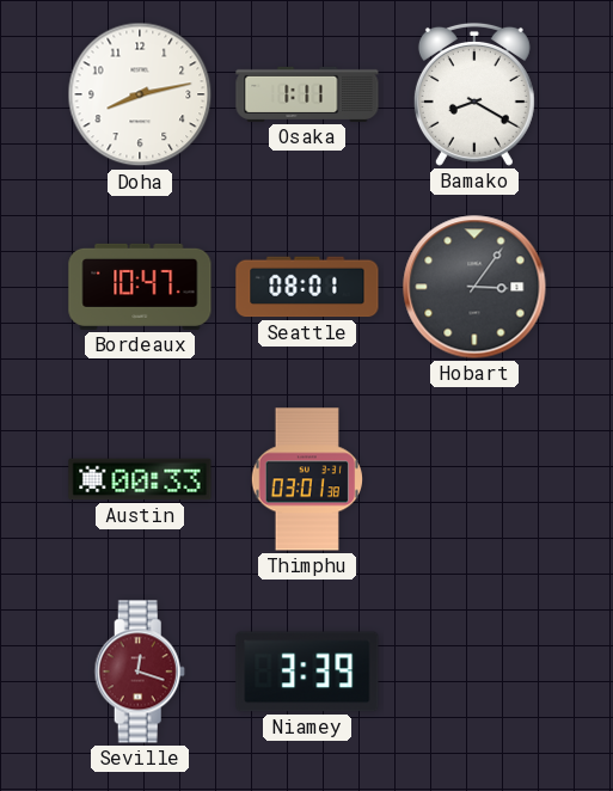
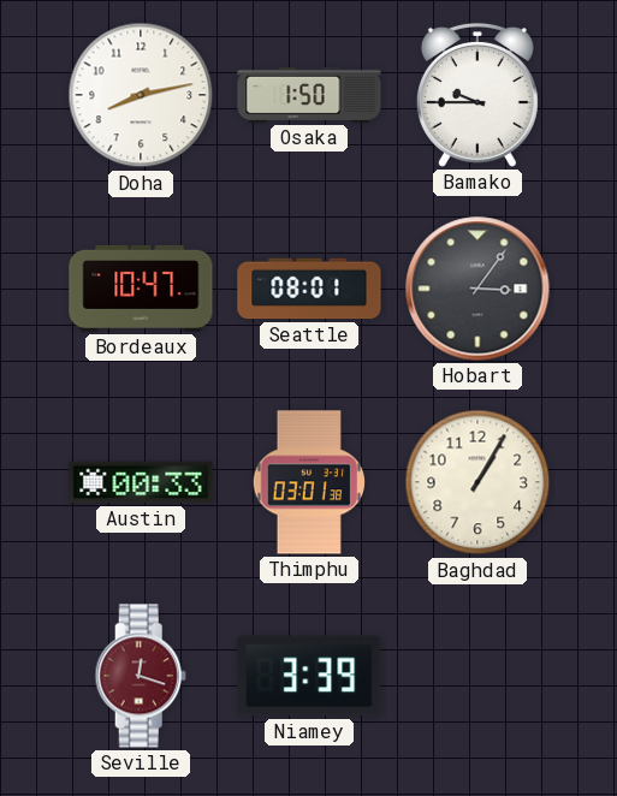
Osaka: 1:11 -> 1:50
Bamako: 8:20 -> 9:45
Baghdad: none -> 1:05
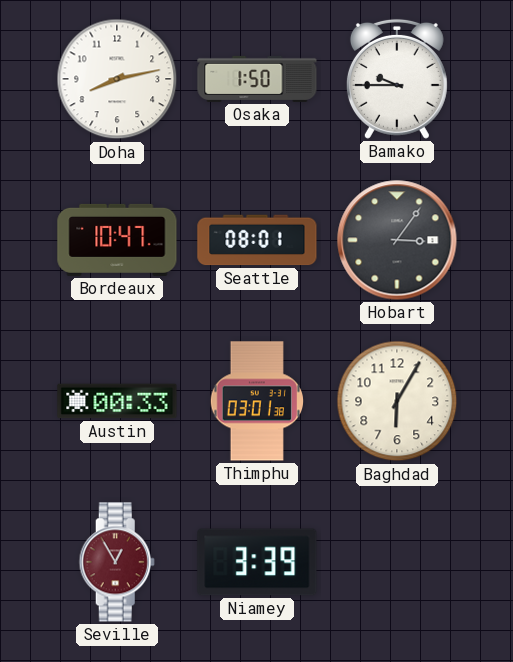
Baghdad: 1:05 -> 6:05
Seville: 12:18 -> 12:55
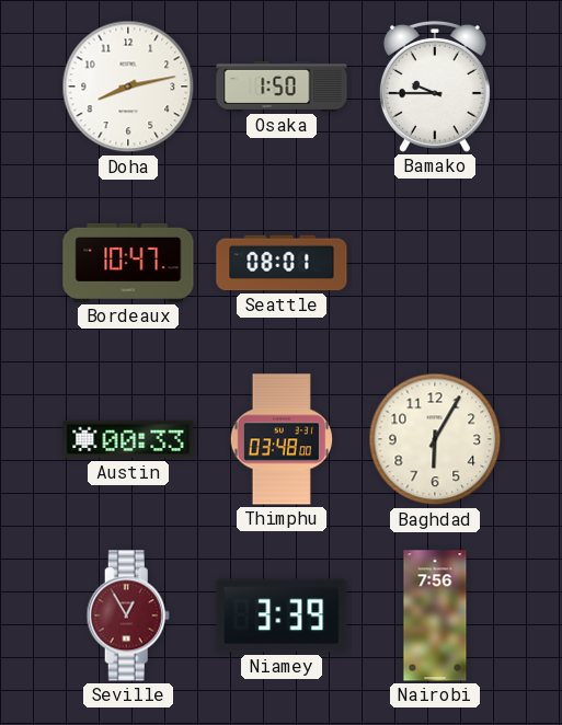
Hobart: 3:06 -> none
Thimphu: 03:01 -> 03:48
Nairobi: none -> 7:56
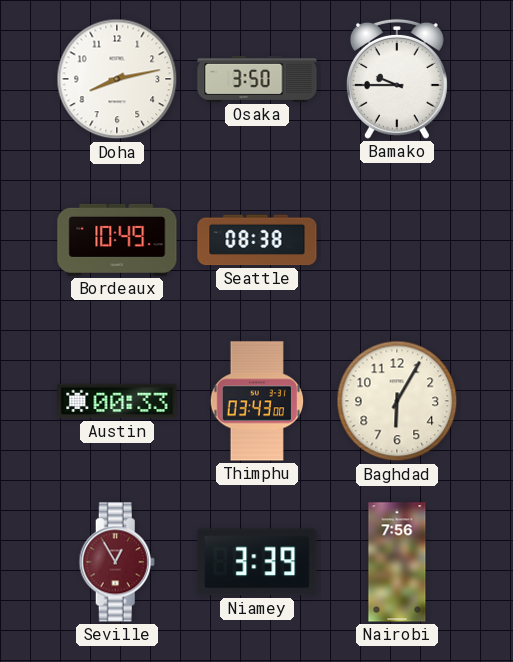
Osaka: 1:50 -> 3:50
Bordeaux: 10:47 -> 10:49
Seattle: 08:01 -> 08:38
Thimphu: 03:48 -> 03:43
